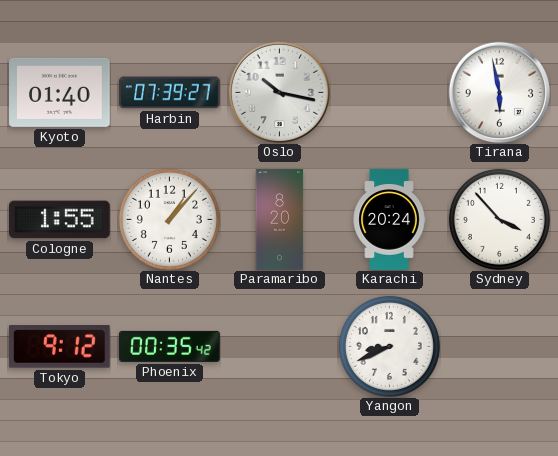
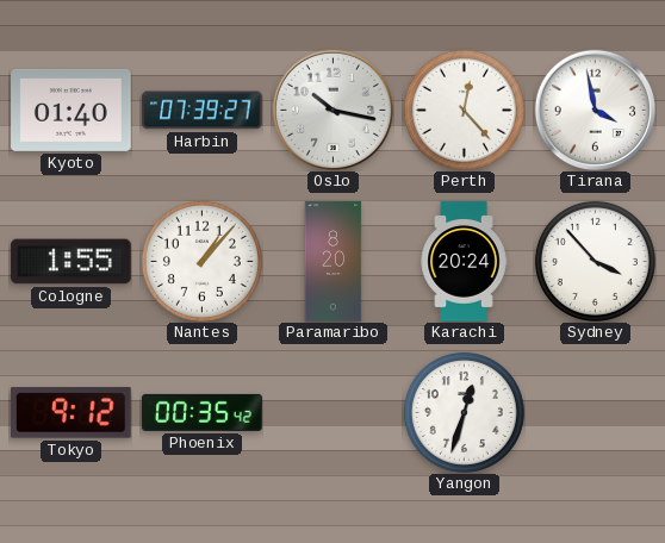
Perth: none -> 12:23
Tirana: 5:58 -> 3:58
Yangon: 8:41 -> 12:33
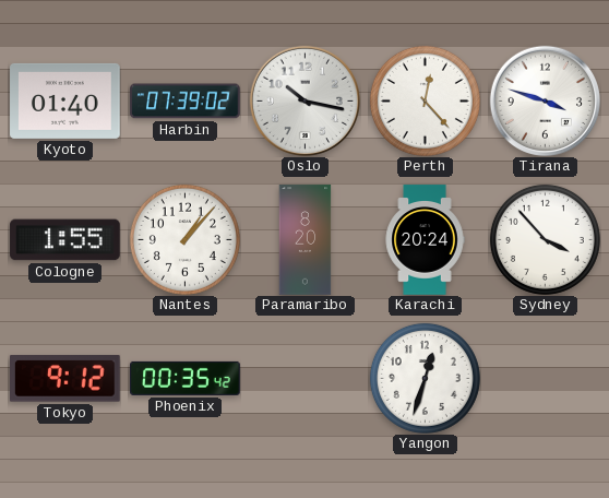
Harbin: 07:39:27 -> 07:39:02
Tirana: 3:58 -> 3:48
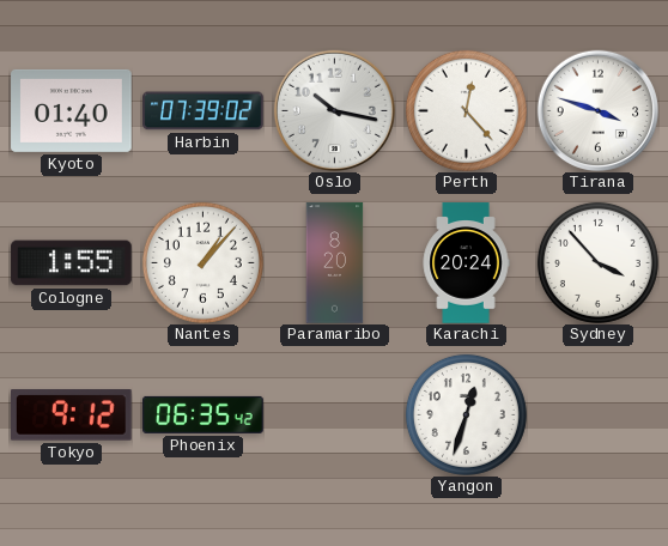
Phoenix: 00:35 -> 06:35
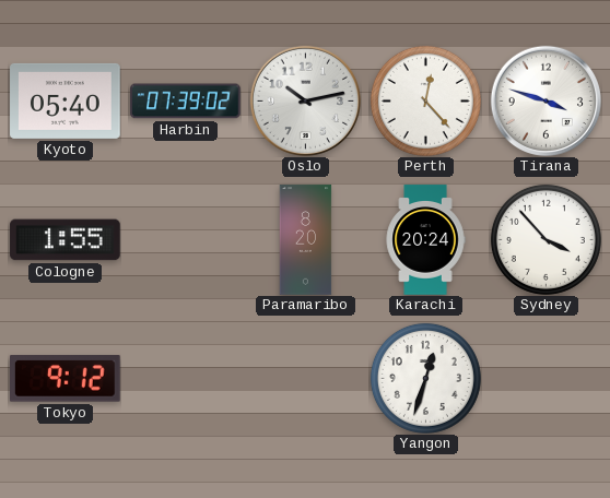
Kyoto: 01:40 -> 05:40
Oslo: 10:17 -> 10:13
Nantes: 1:07 -> none
Phoenix: 06:35 -> none
